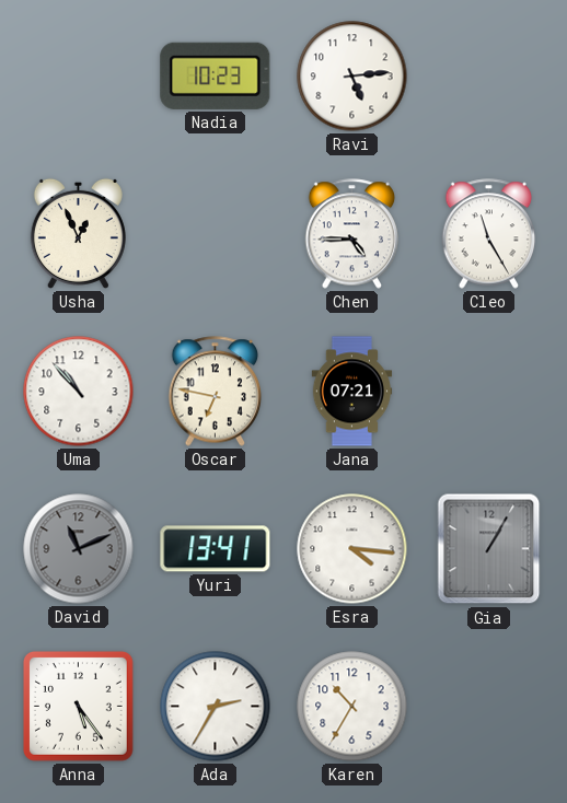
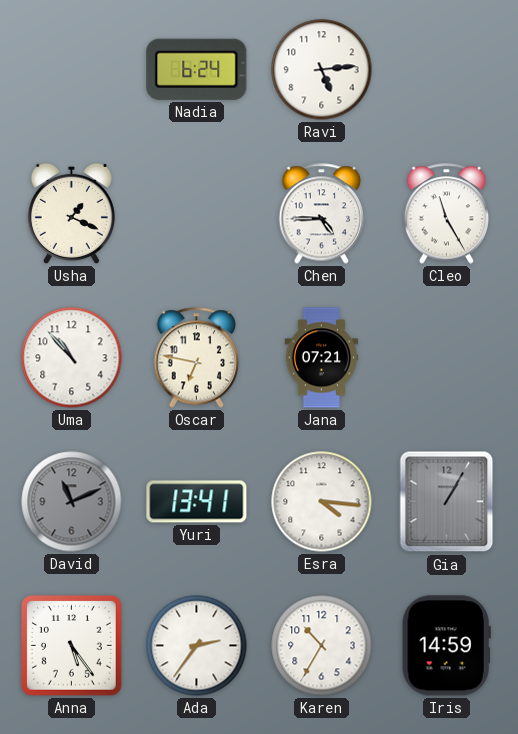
Nadia: 10:23 -> 6:24
Usha: 12:56 -> 1:19
Ada: 2:35 -> 2:36
Iris: none -> 14:59
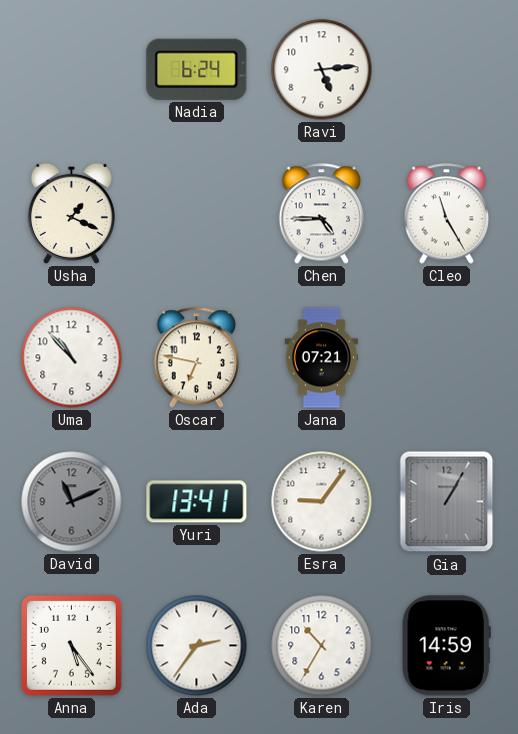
Esra: 4:16 -> 9:06
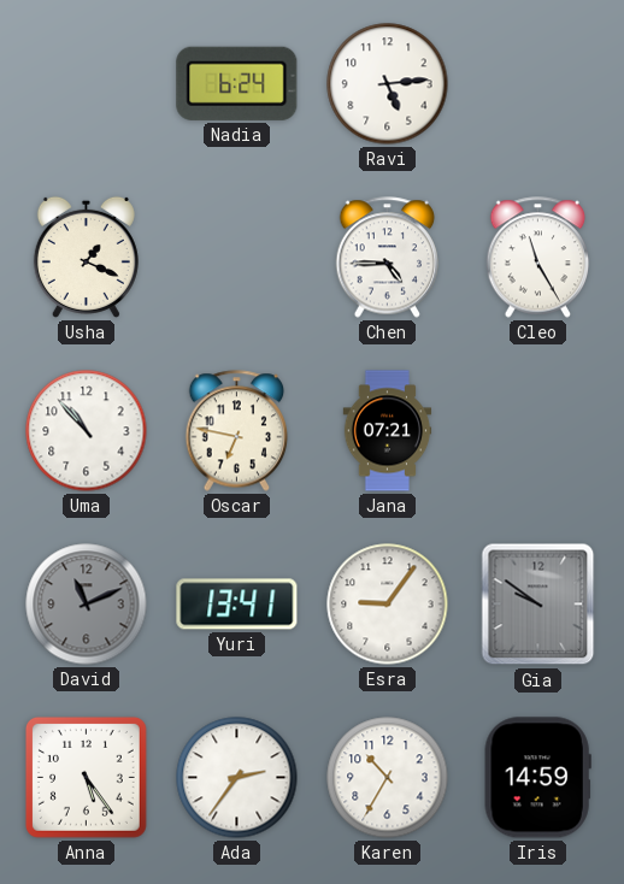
Gia: 1:05 -> 9:51
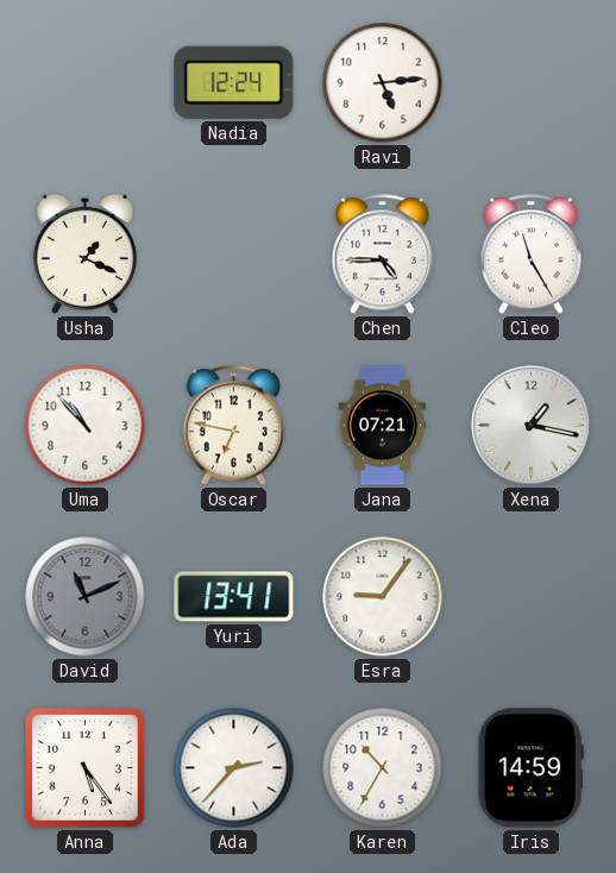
Nadia: 6:24 -> 12:24
Xena: none -> 1:17
Gia: 9:51 -> none
Ada: 2:36 -> 2:37
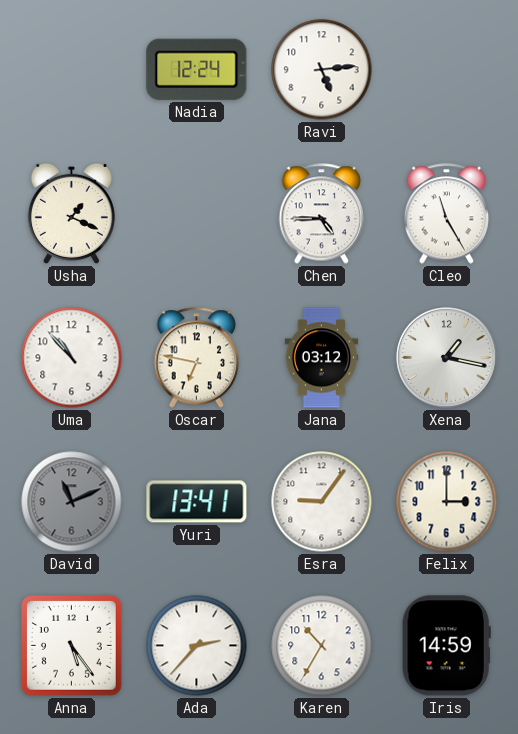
Jana: 07:21 -> 03:12
Felix: none -> 3:00
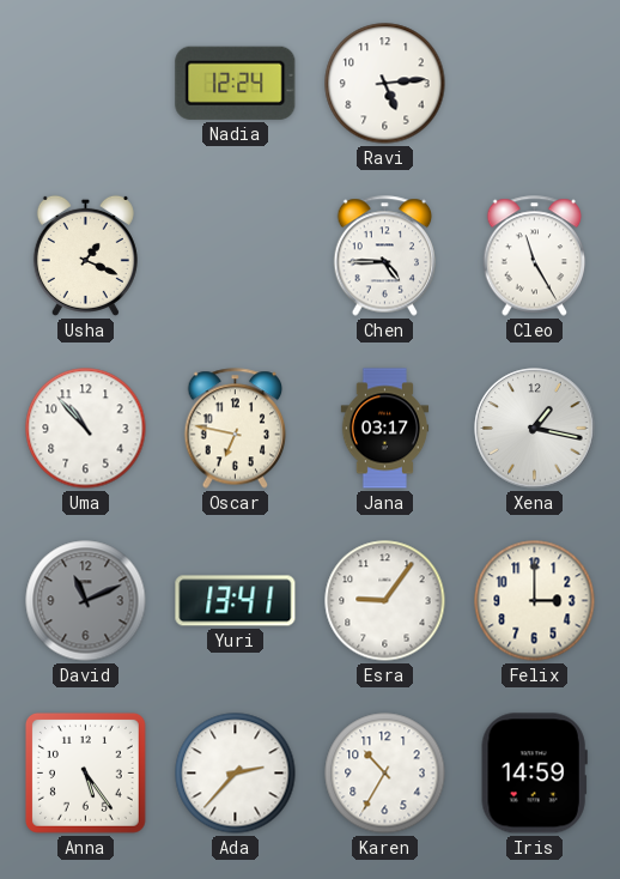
Jana: 03:12 -> 03:17
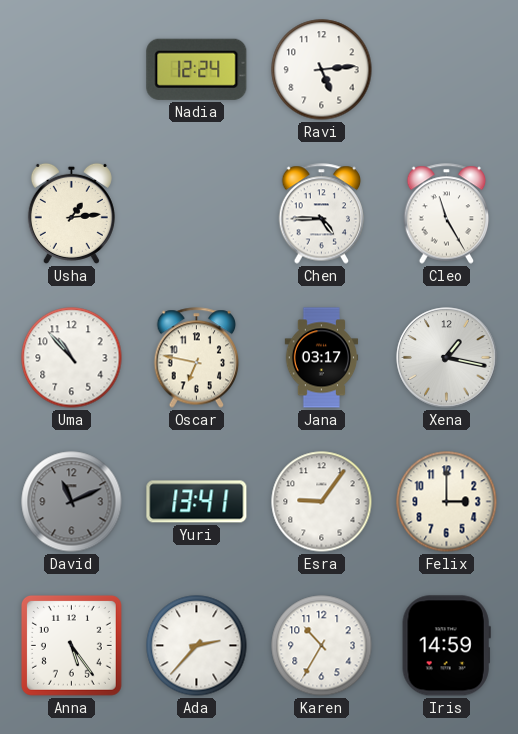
Usha: 1:19 -> 1:14
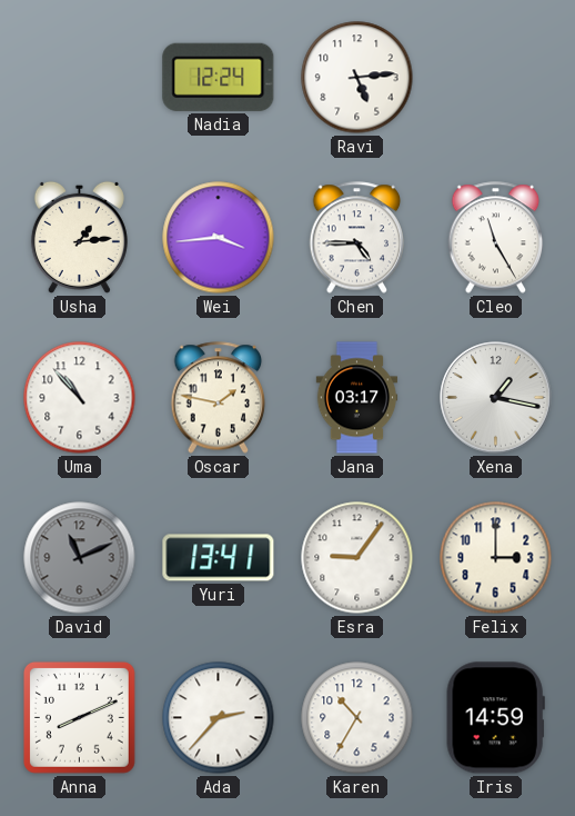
Wei: none -> 3:44
Oscar: 6:47 -> 1:47
Anna: 5:24 -> 8:11
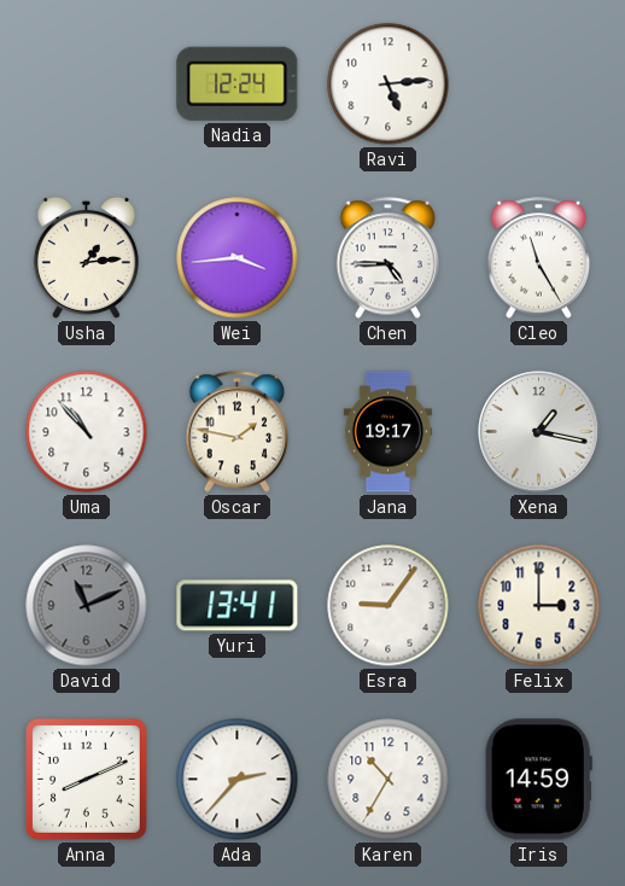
Jana: 03:17 -> 19:17
